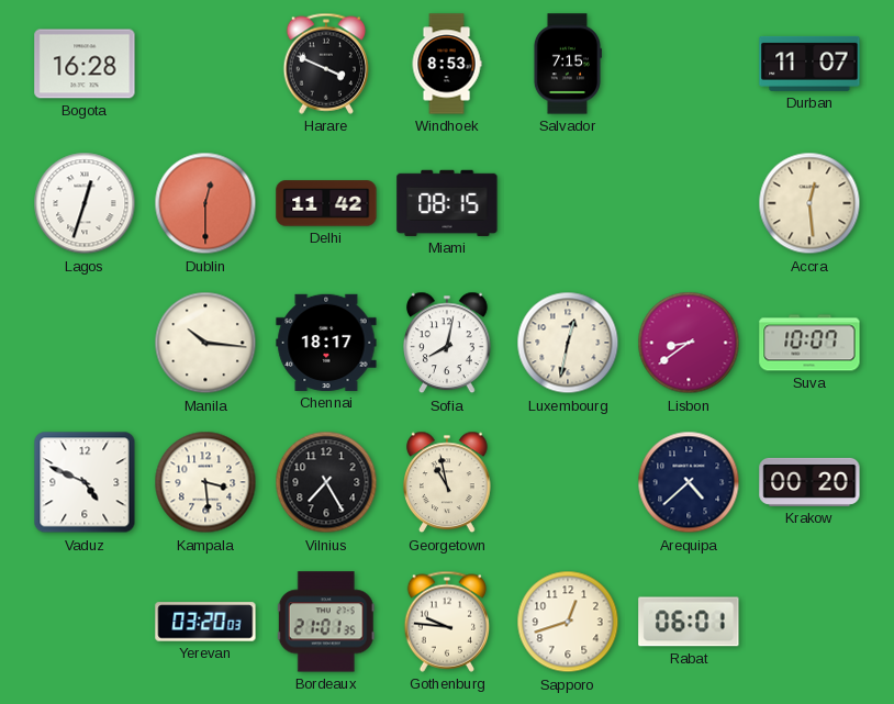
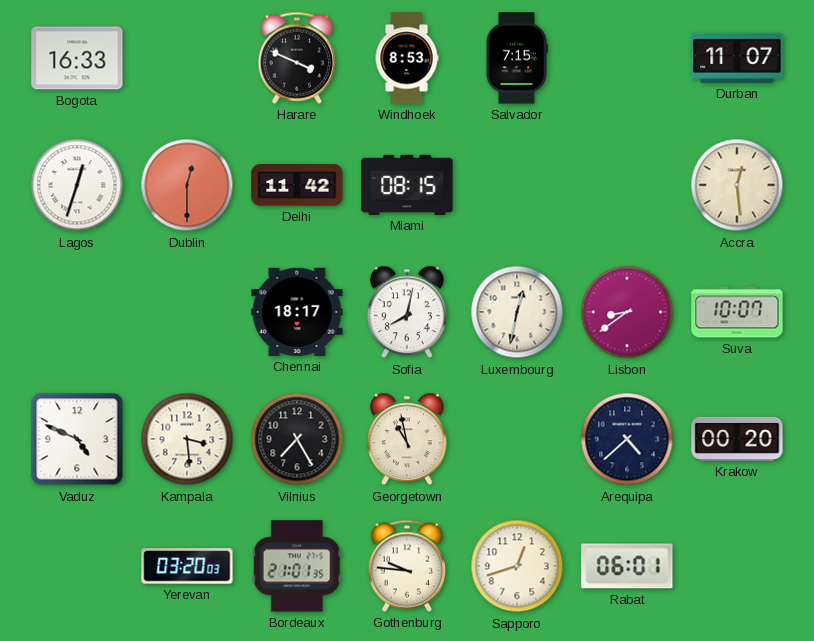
Bogota: 16:28 -> 16:33
Manila: 10:16 -> none
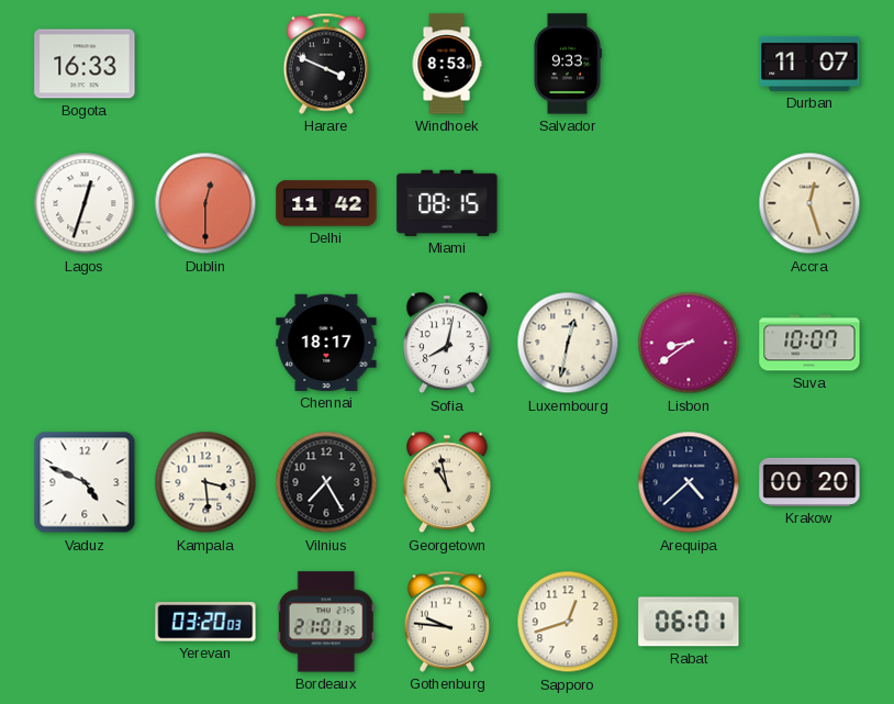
Salvador: 7:15 -> 9:33
Accra: 12:29 -> 12:27
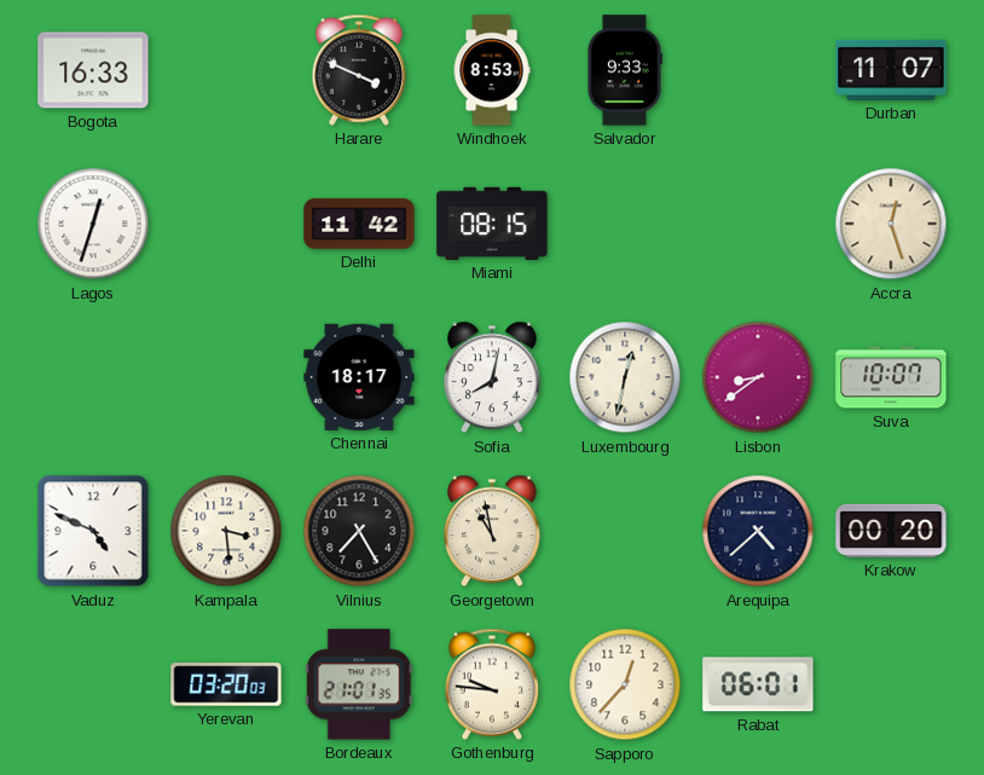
Dublin: 12:30 -> none
Sapporo: 12:42 -> 12:37
